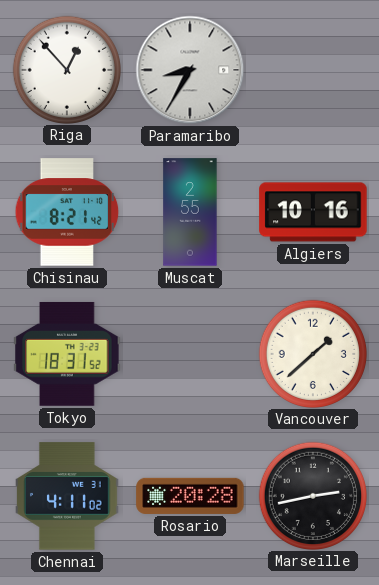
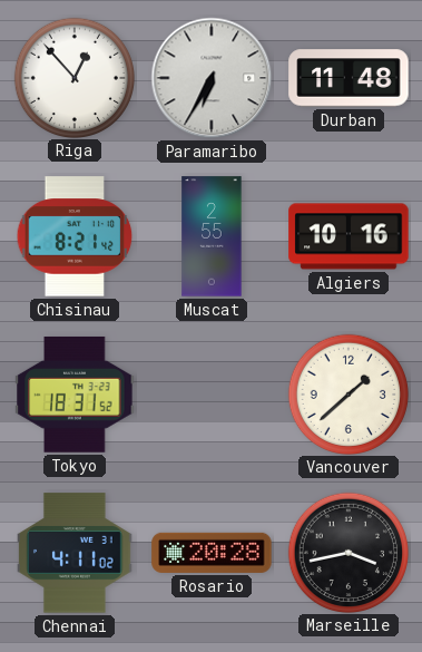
Paramaribo: 8:35 -> 6:35
Durban: none -> 11:48
Marseille: 2:43 -> 3:43
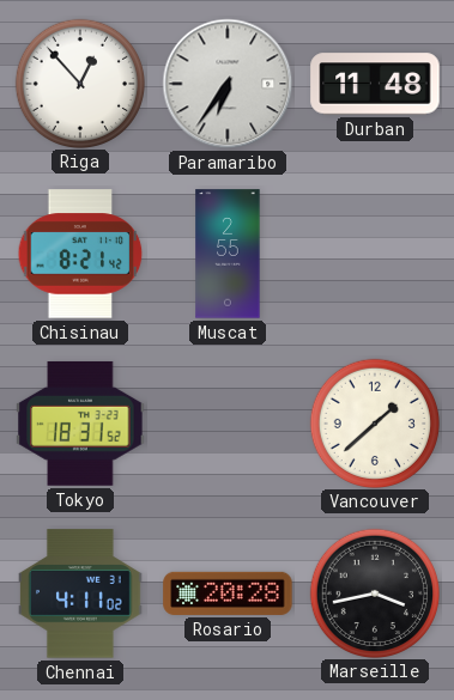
Paramaribo: 6:35 -> 6:36
Algiers: 10:16 -> none
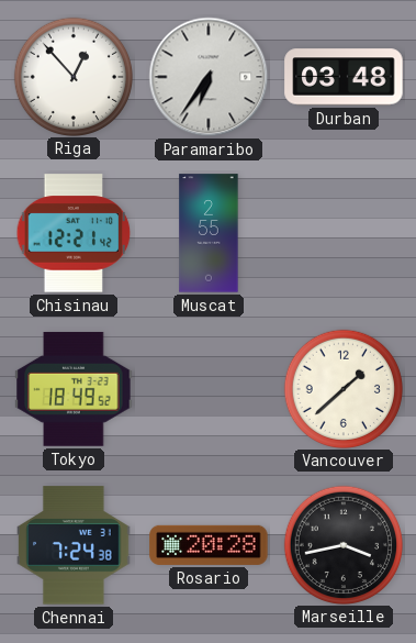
Durban: 11:48 -> 03:48
Chisinau: 8:21 -> 12:21
Tokyo: 18:31 -> 18:49
Chennai: 4:11 -> 7:24
